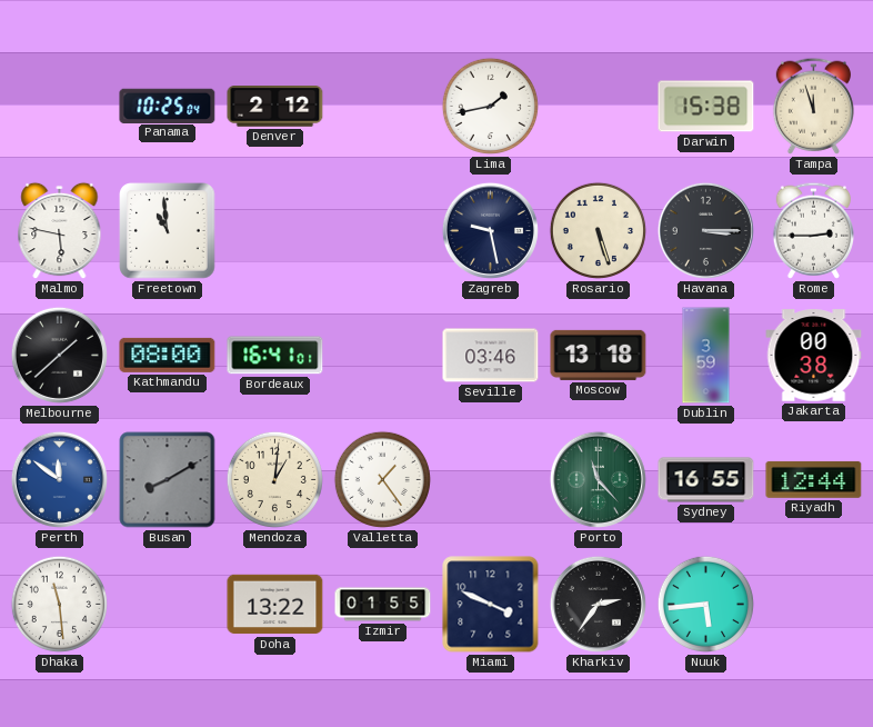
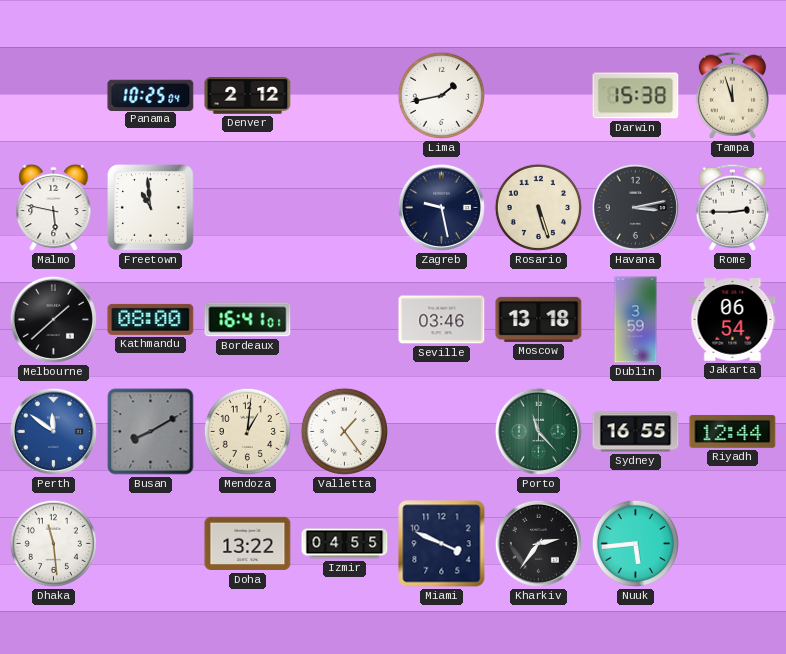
Havana: 3:15 -> 3:13
Jakarta: 00:38 -> 06:54
Izmir: 01:55 -> 04:55
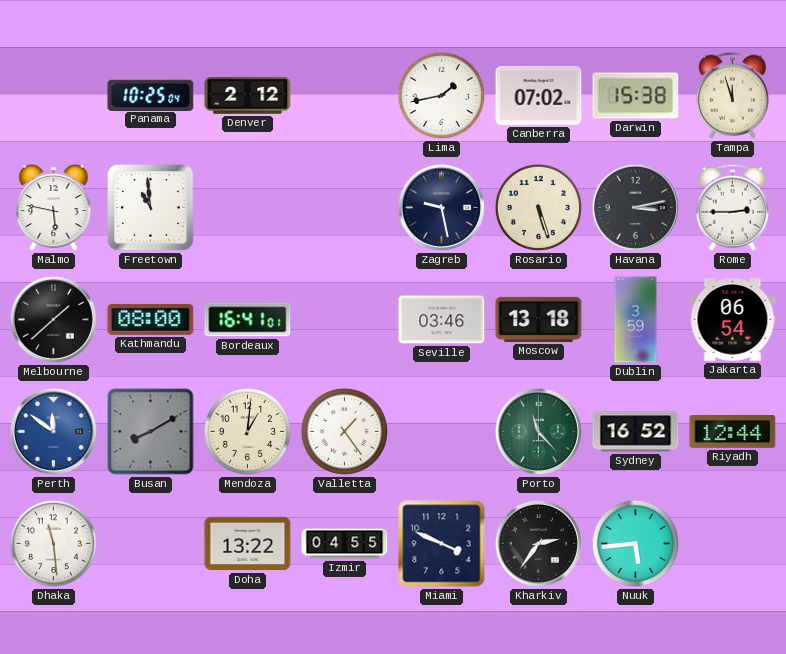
Canberra: none -> 07:02
Sydney: 16:55 -> 16:52
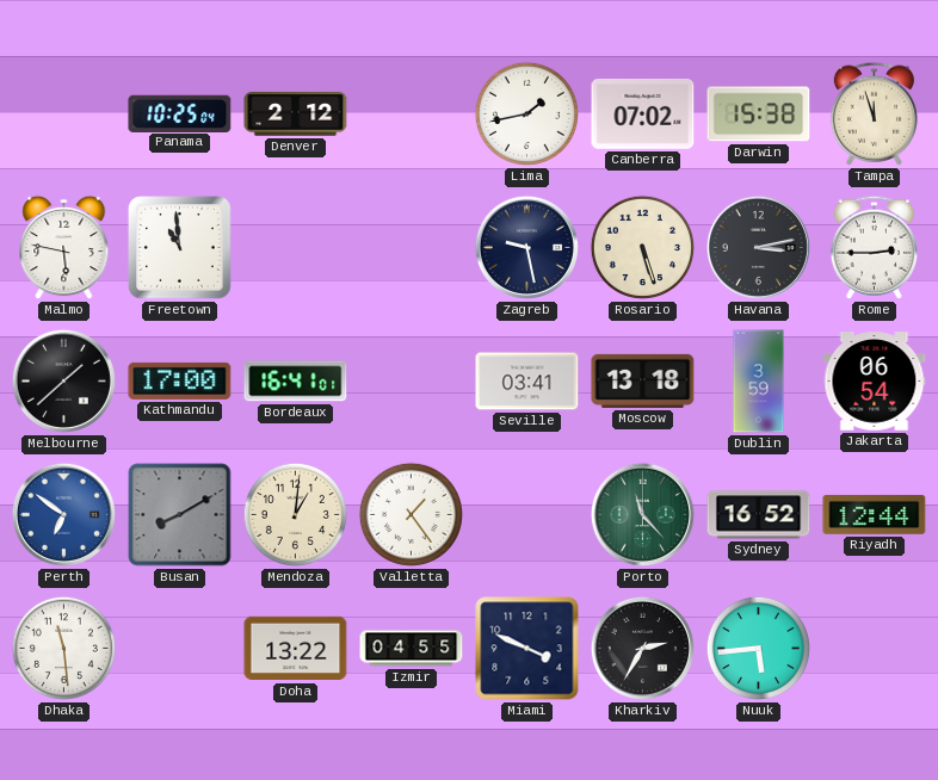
Kathmandu: 08:00 -> 17:00
Seville: 03:46 -> 03:41
Perth: 11:51 -> 6:51
Kharkiv: 2:36 -> 2:35
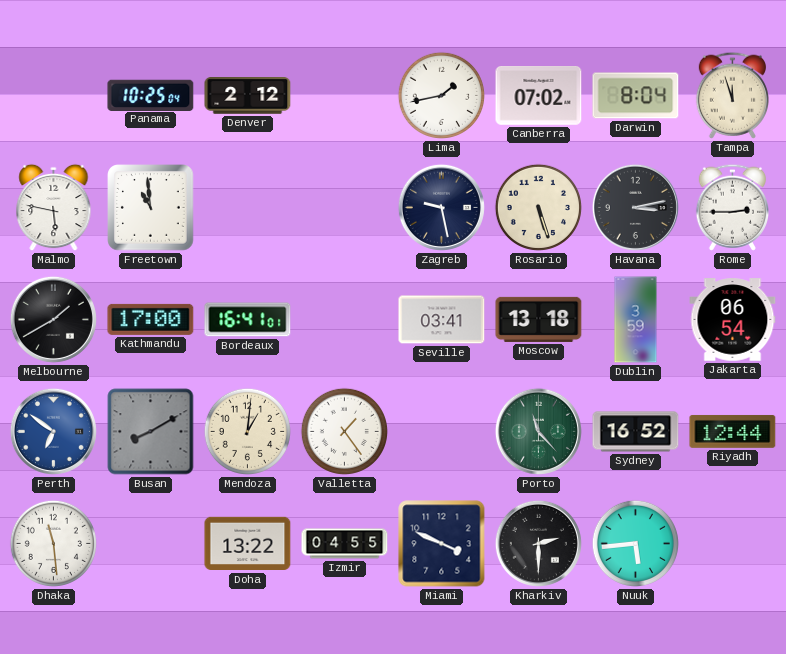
Darwin: 15:38 -> 8:04
Melbourne: 1:38 -> 1:40
Kharkiv: 2:35 -> 2:30
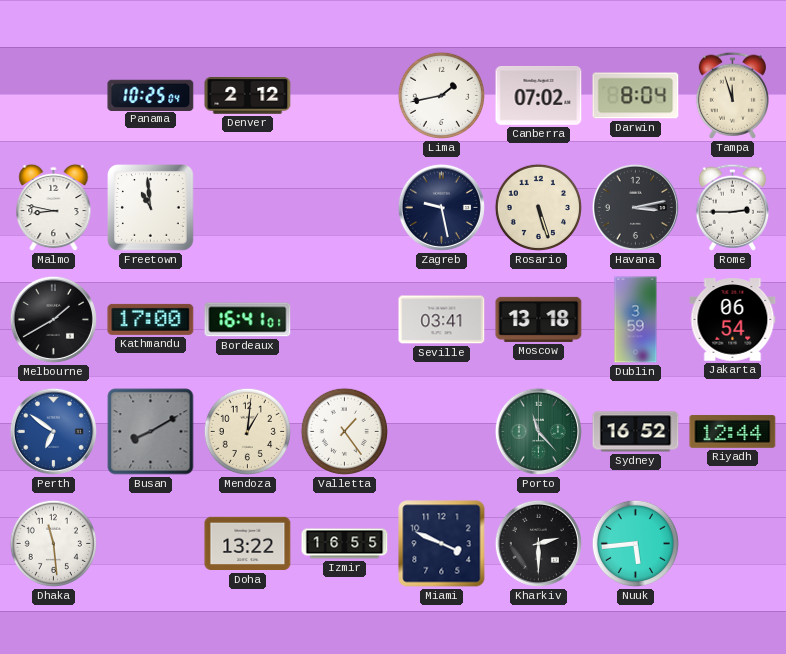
Malmo: 5:47 -> 8:47
Izmir: 04:55 -> 16:55
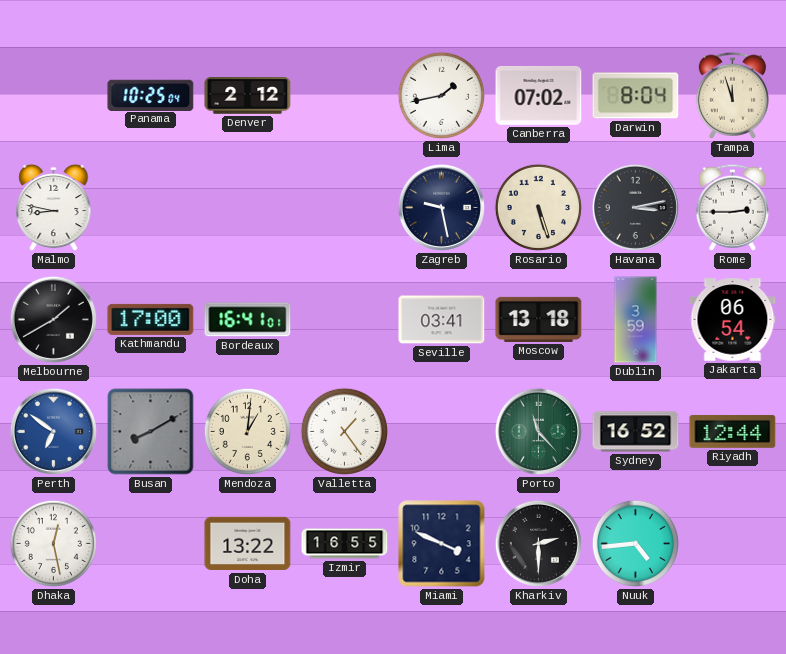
Freetown: 10:59 -> none
Dhaka: 11:29 -> 12:28
Nuuk: 5:44 -> 4:44
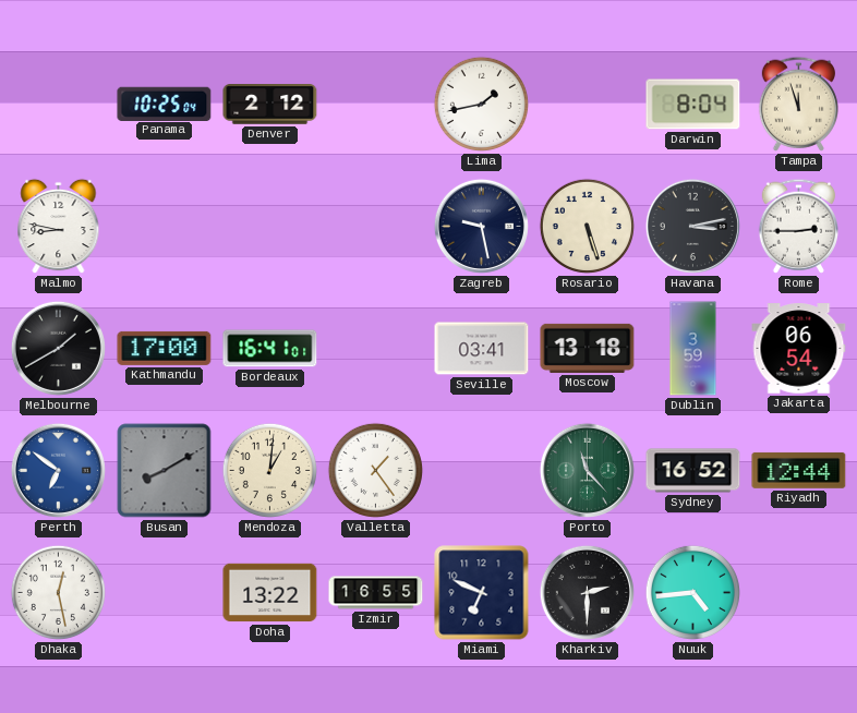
Canberra: 07:02 -> none
Miami: 3:49 -> 6:49
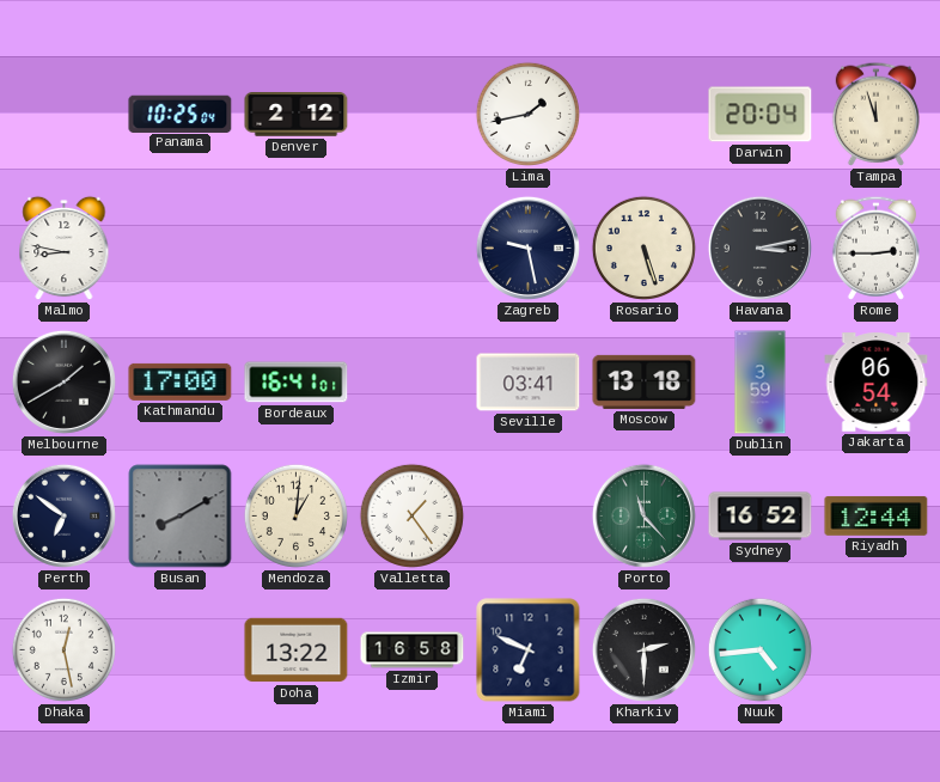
Darwin: 8:04 -> 20:04
Perth dial: blue -> navy
Izmir: 16:55 -> 16:58
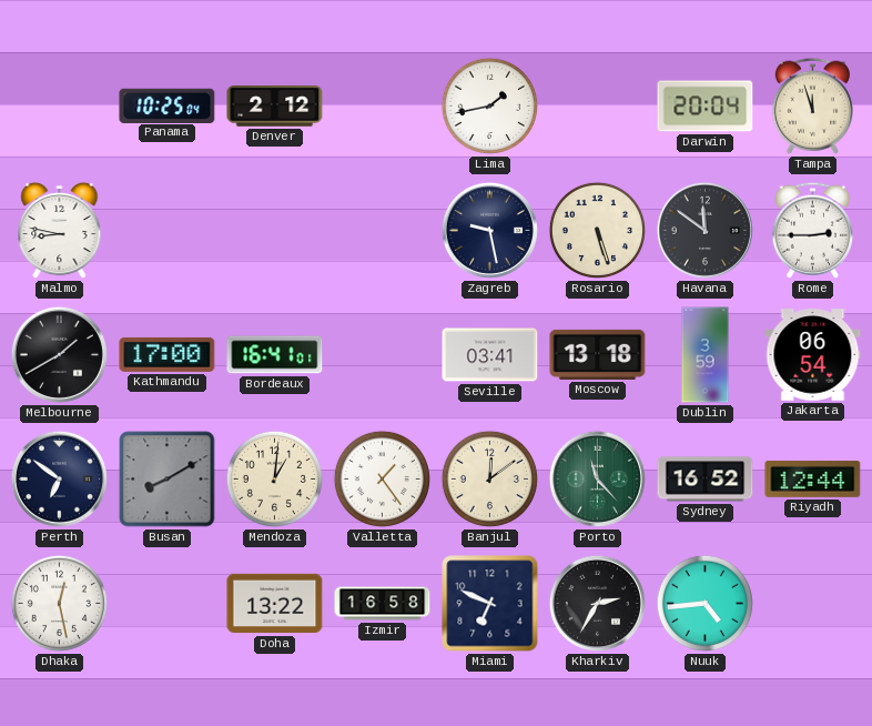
Havana: 3:13 -> 11:51
Banjul: none -> 12:09
Kharkiv: 2:30 -> 2:35
